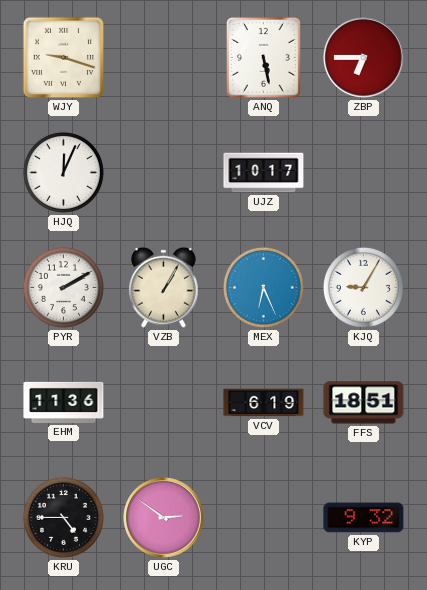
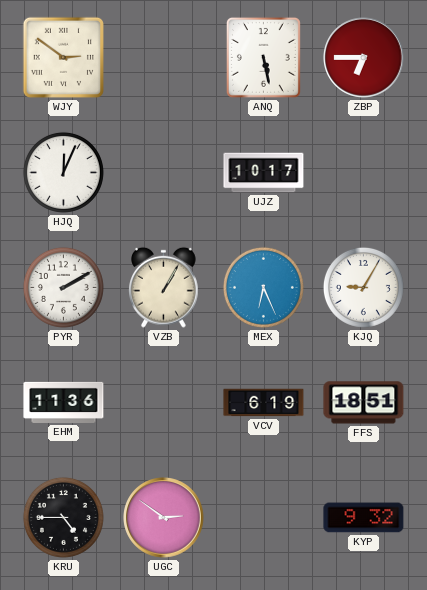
WJY: 9:18 -> 2:51
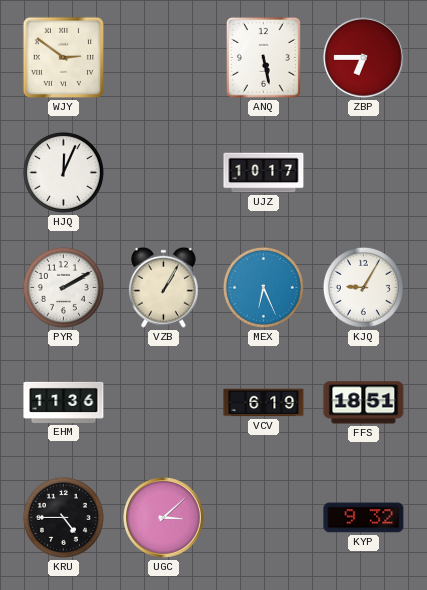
UGC: 2:51 -> 3:08
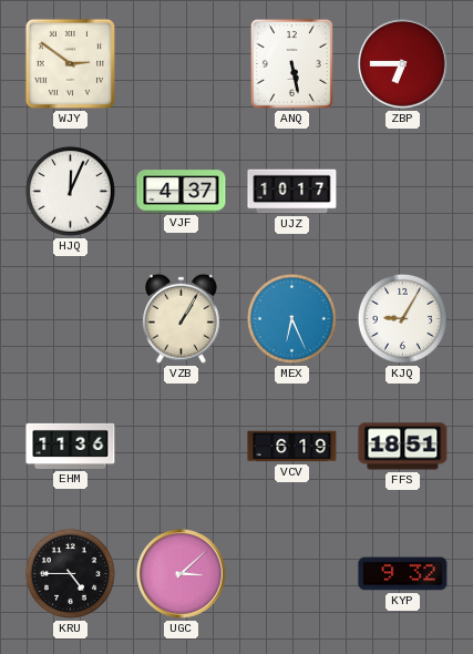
VJF: none -> 4:37
PYR: 2:10 -> none
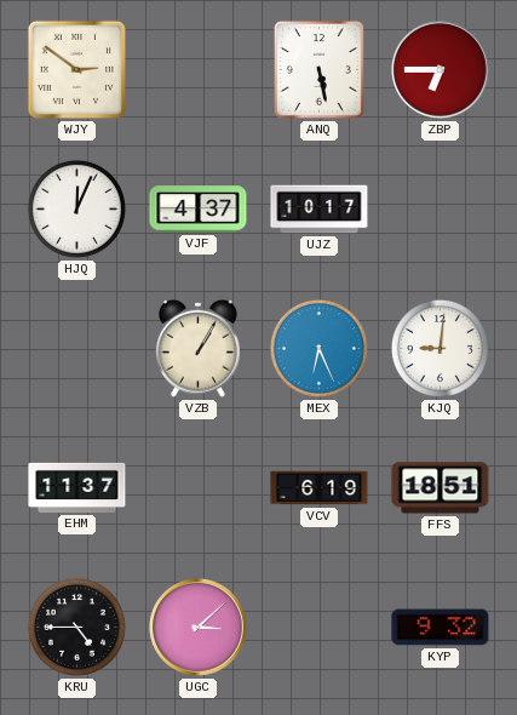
KJQ: 9:05 -> 9:01
EHM: 11:36 -> 11:37
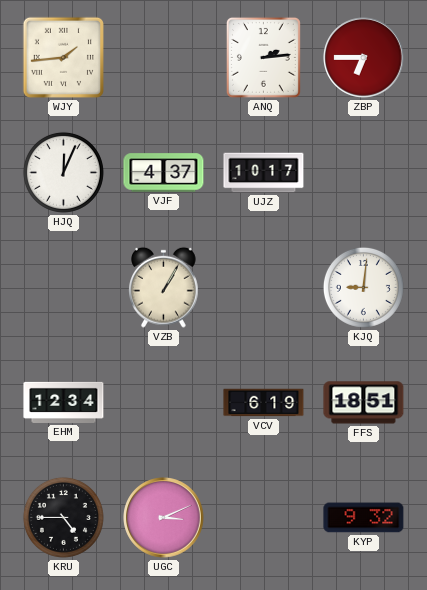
WJY: 2:51 -> 1:44
ANQ: 5:28 -> 2:14
MEX: 6:26 -> none
EHM: 11:37 -> 12:34
UGC: 3:08 -> 3:11
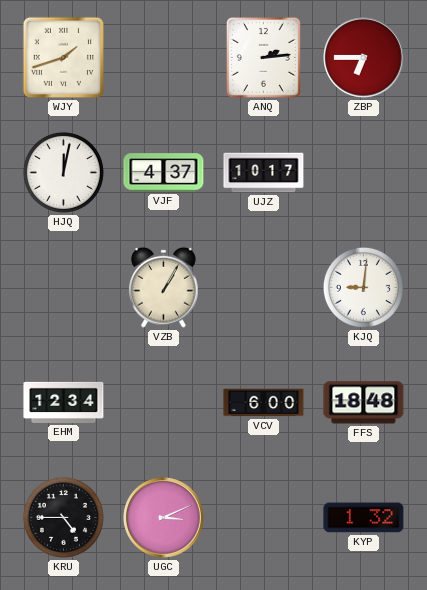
WJY: 1:44 -> 1:42
HJQ: 12:04 -> 12:02
VCV: 6:19 -> 6:00
FFS: 18:51 -> 18:48
KYP: 9:32 -> 1:32
